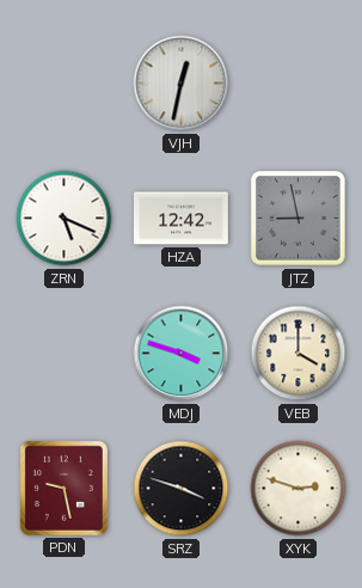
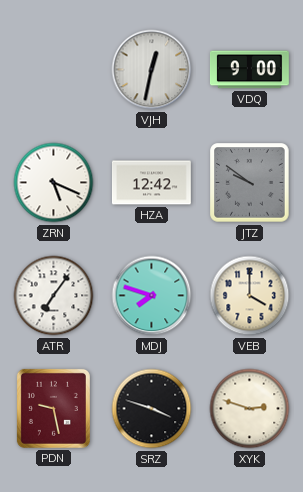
VDQ: none -> 9:00
JTZ: 8:58 -> 9:51
ATR: none -> 7:06
MDJ: 3:48 -> 7:48
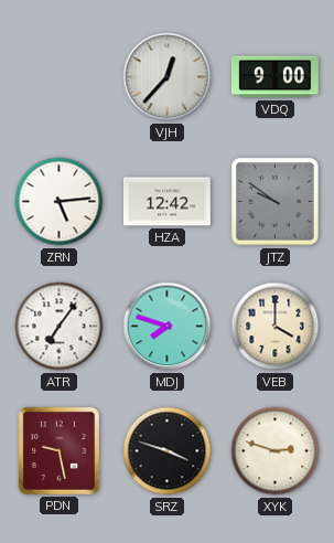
VJH: 12:32 -> 12:37
ZRN: 5:19 -> 5:14
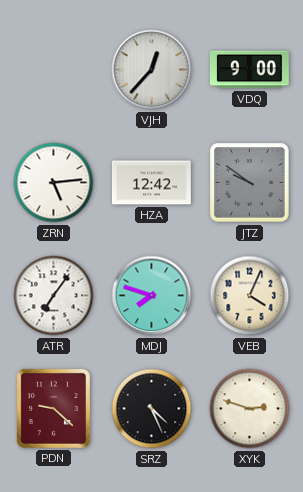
VEB: 4:00 -> 4:04
PDN: 9:28 -> 9:22
SRZ: 3:48 -> 4:26
